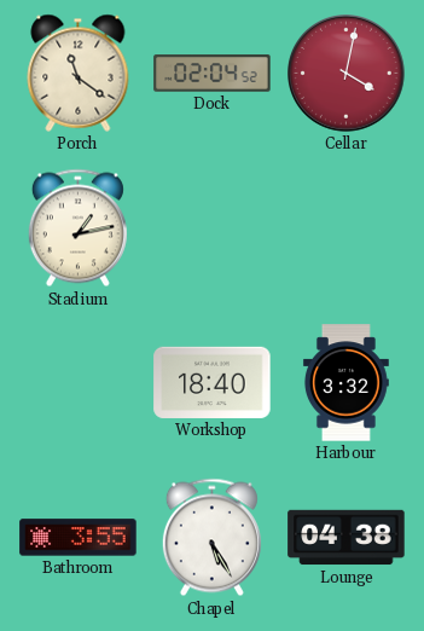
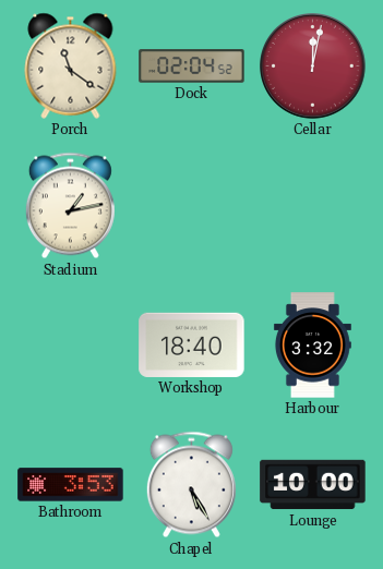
Cellar: 4:02 -> 12:02
Bathroom: 3:55 -> 3:53
Lounge: 04:38 -> 10:00
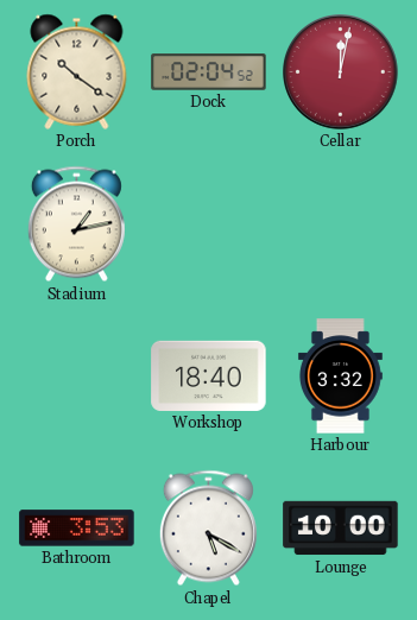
Porch: 11:21 -> 10:21
Chapel: 5:25 -> 5:20
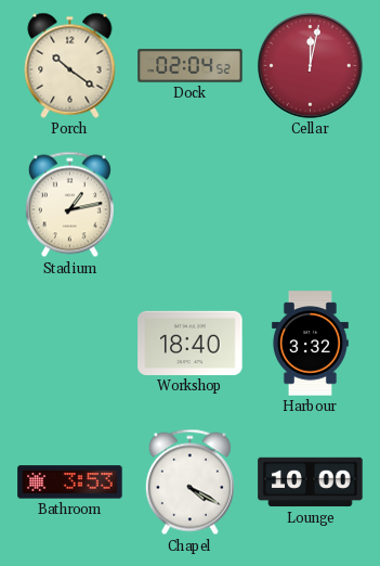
Chapel: 5:20 -> 4:20
